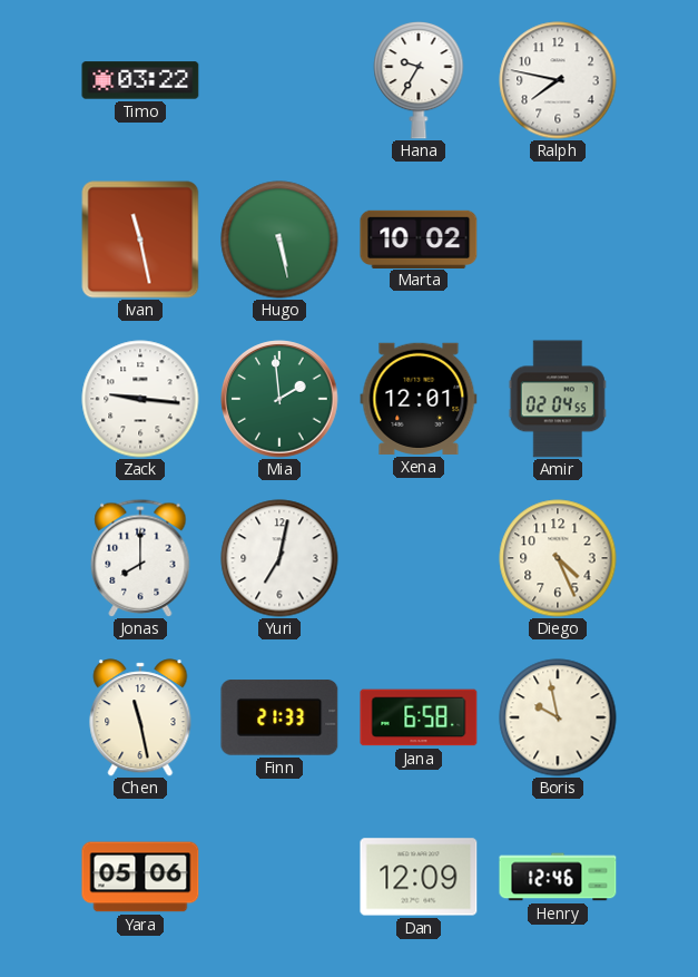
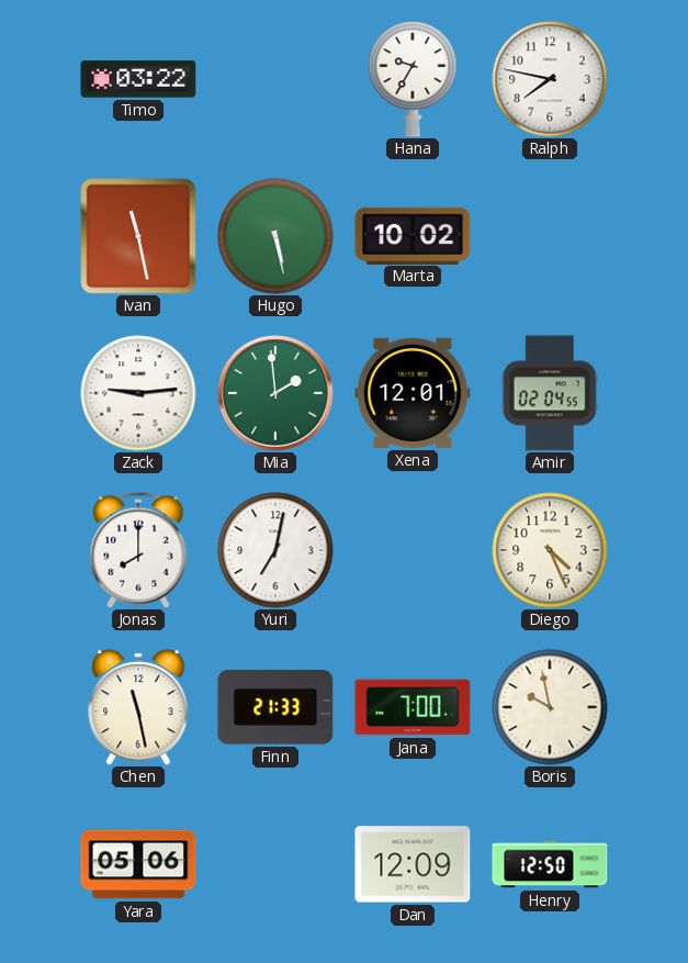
Zack: 9:16 -> 9:14
Jana: 6:58 -> 7:00
Henry: 12:46 -> 12:50
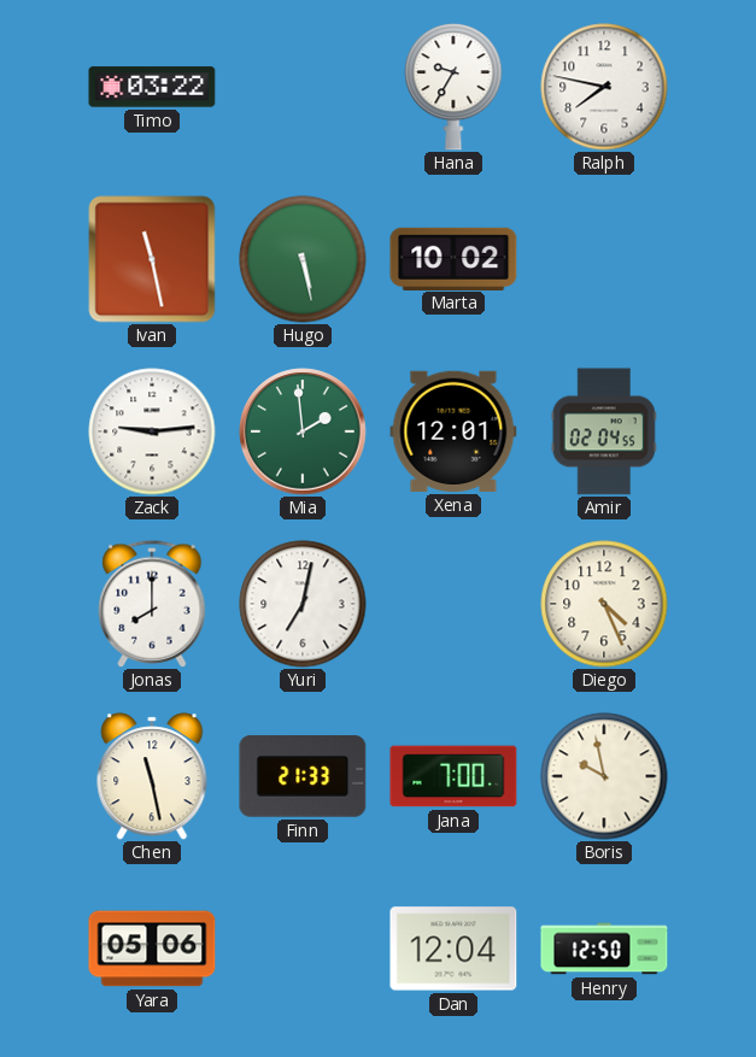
Dan: 12:09 -> 12:04
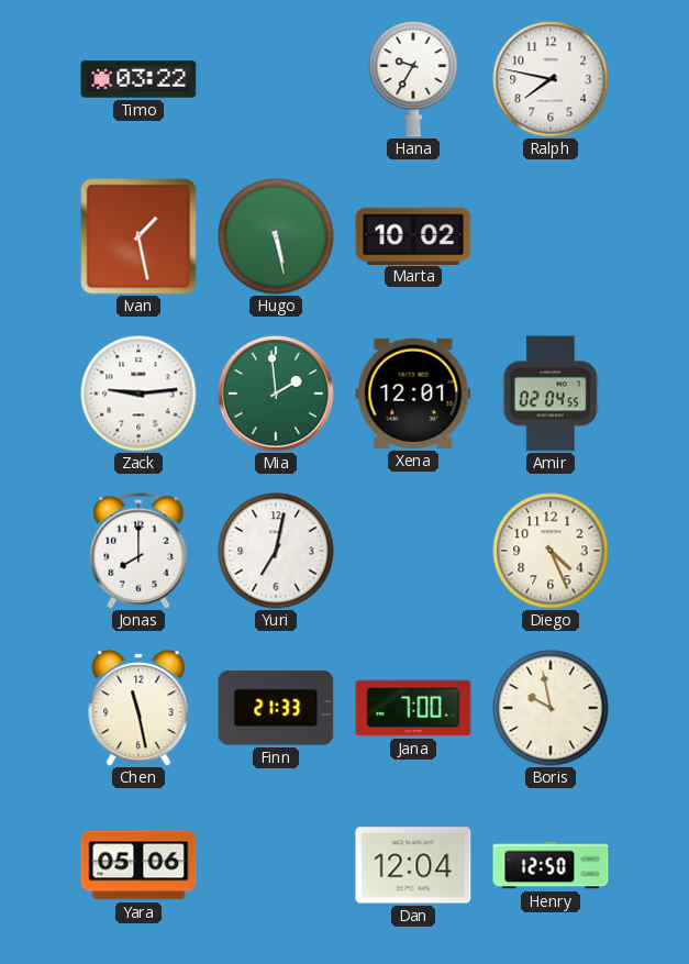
Ivan: 11:28 -> 1:28
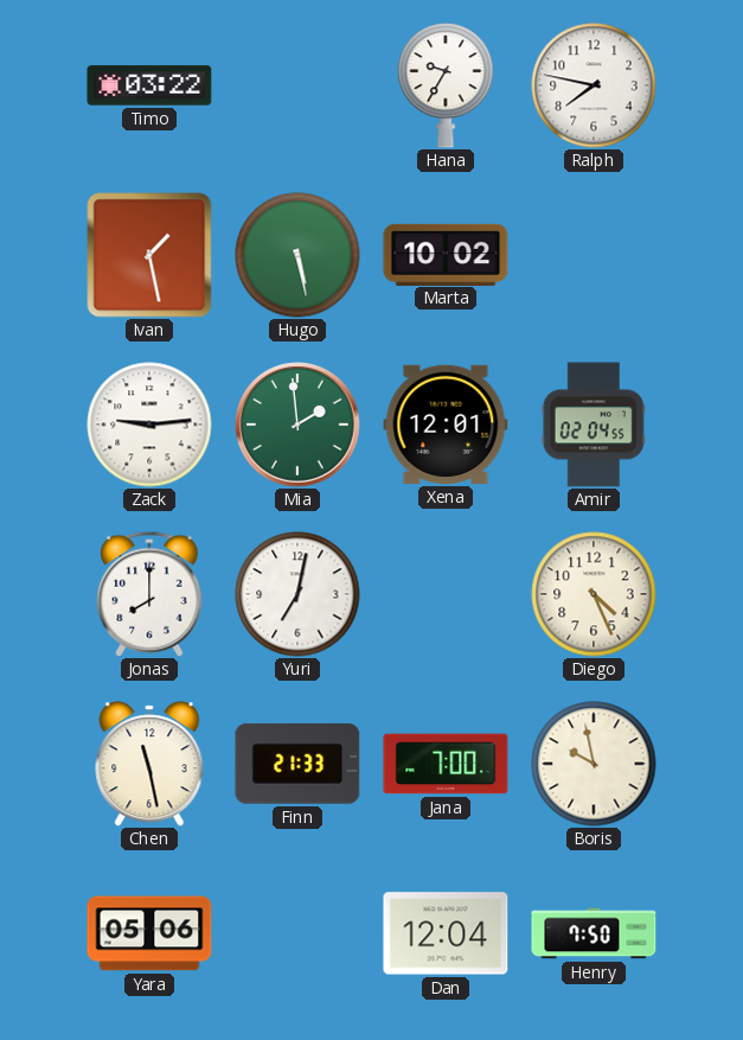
Henry: 12:50 -> 7:50
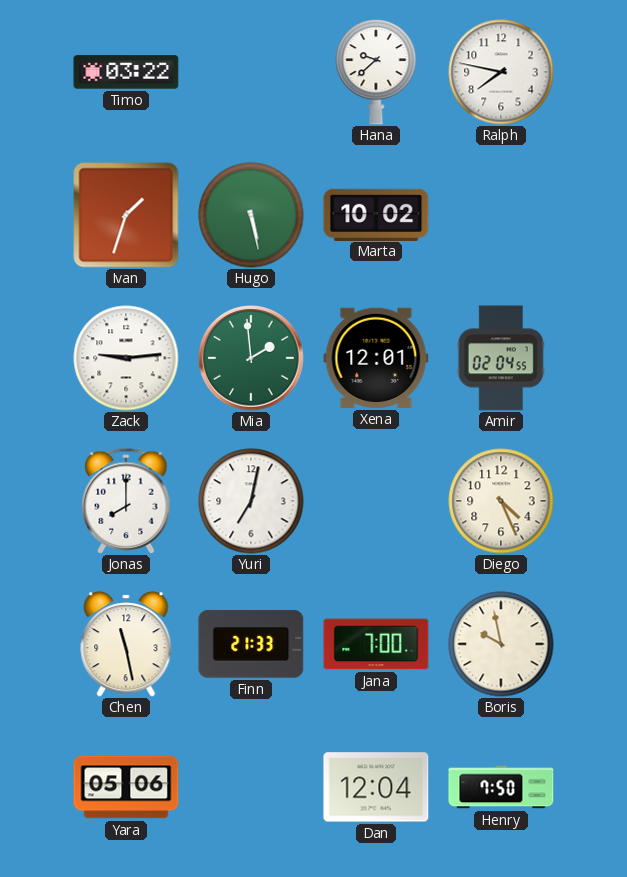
Hana: 9:35 -> 9:38
Ivan: 1:28 -> 1:33
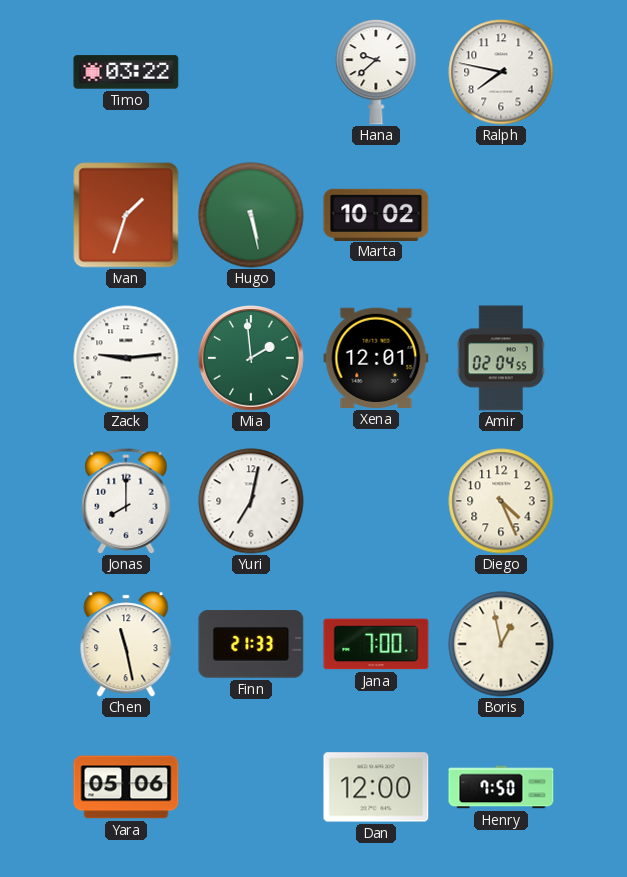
Boris: 9:58 -> 12:58
Dan: 12:04 -> 12:00
